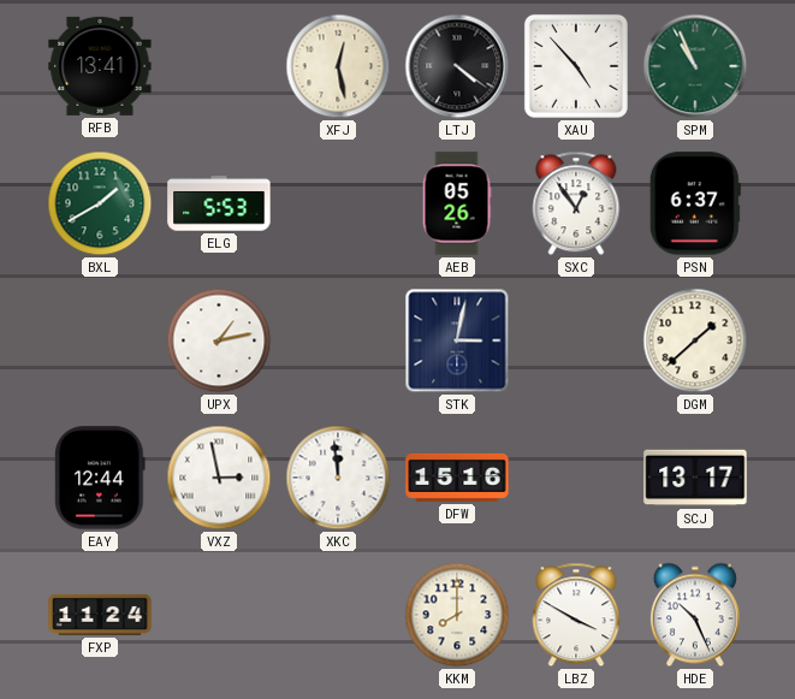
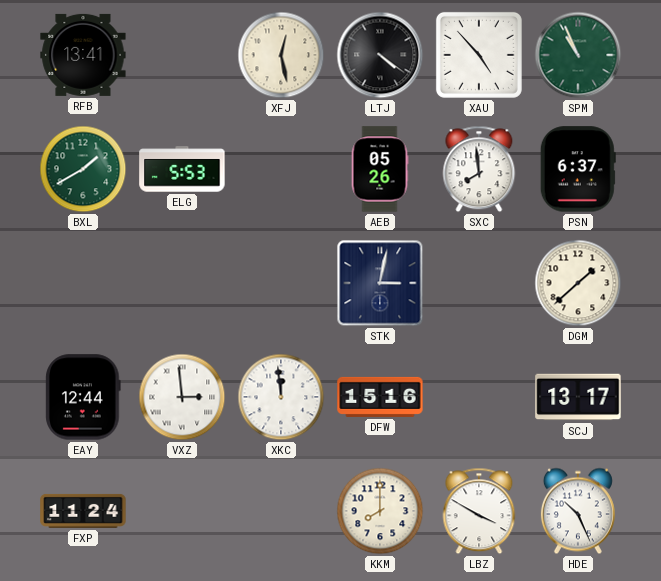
SXC: 12:54 -> 7:59
UPX: 1:13 -> none
VXZ: 2:58 -> 2:59
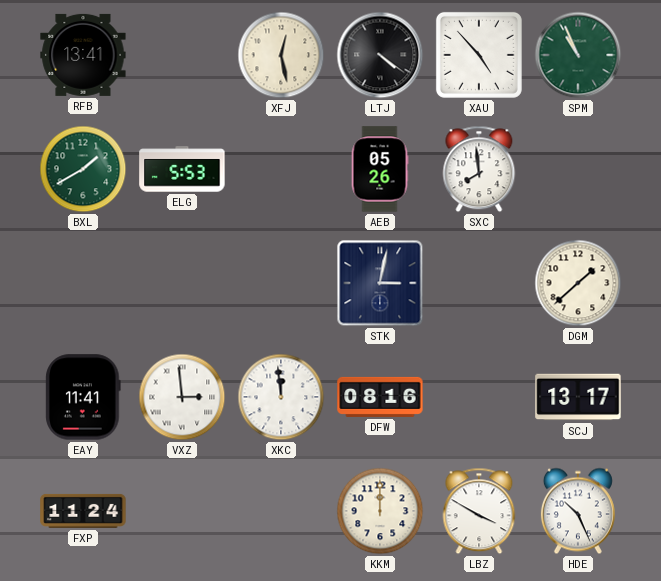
PSN: 6:37 -> none
EAY: 12:44 -> 11:41
DFW: 15:16 -> 08:16
KKM: 8:00 -> 12:00
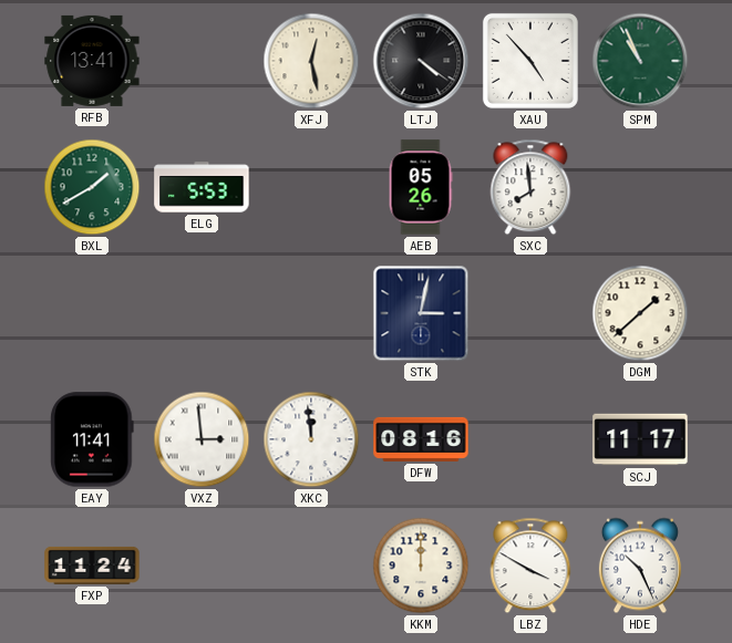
SCJ: 13:17 -> 11:17
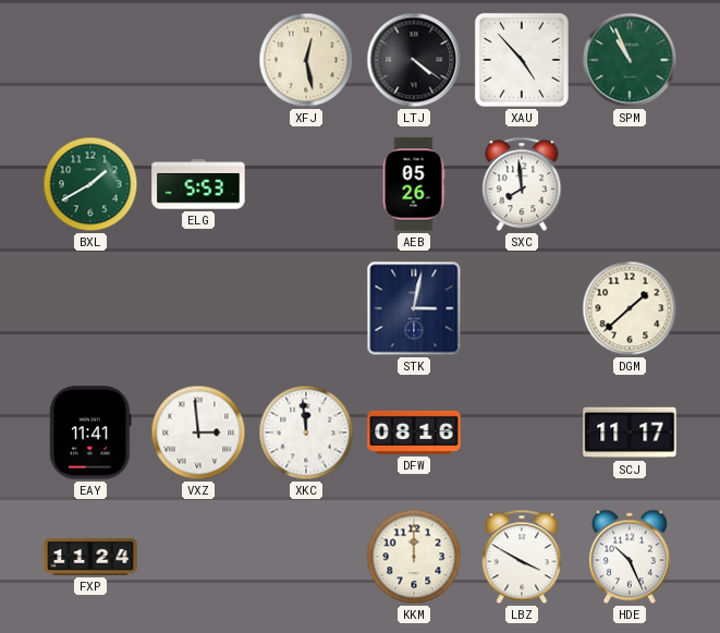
RFB: 13:41 -> none
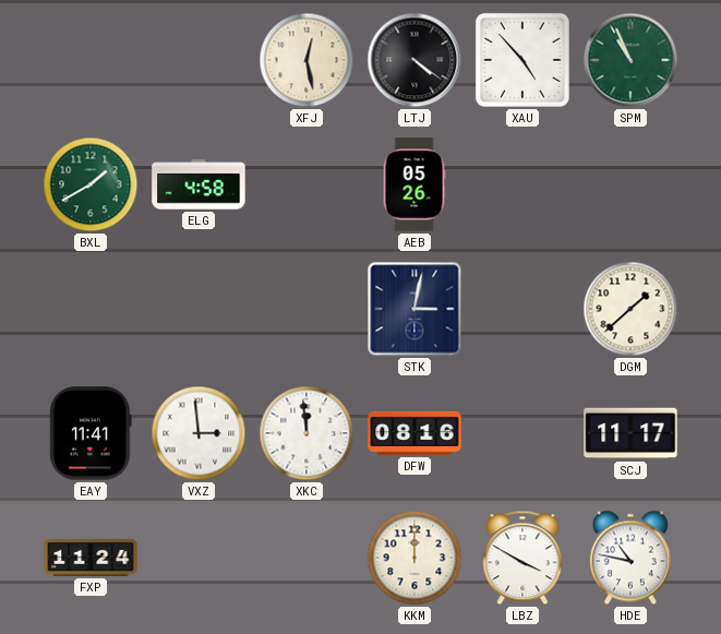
ELG: 5:53 -> 4:58
SXC: 7:59 -> none
HDE: 10:26 -> 10:47
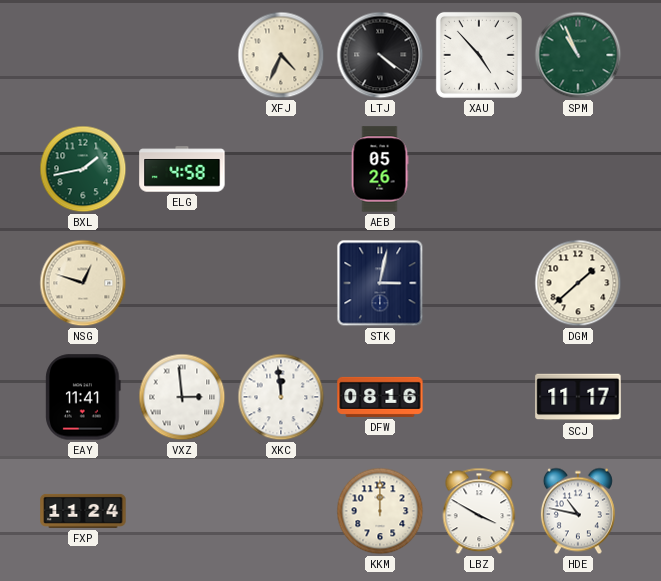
XFJ: 12:28 -> 4:34
BXL: 1:40 -> 1:43
NSG: none -> 12:48
